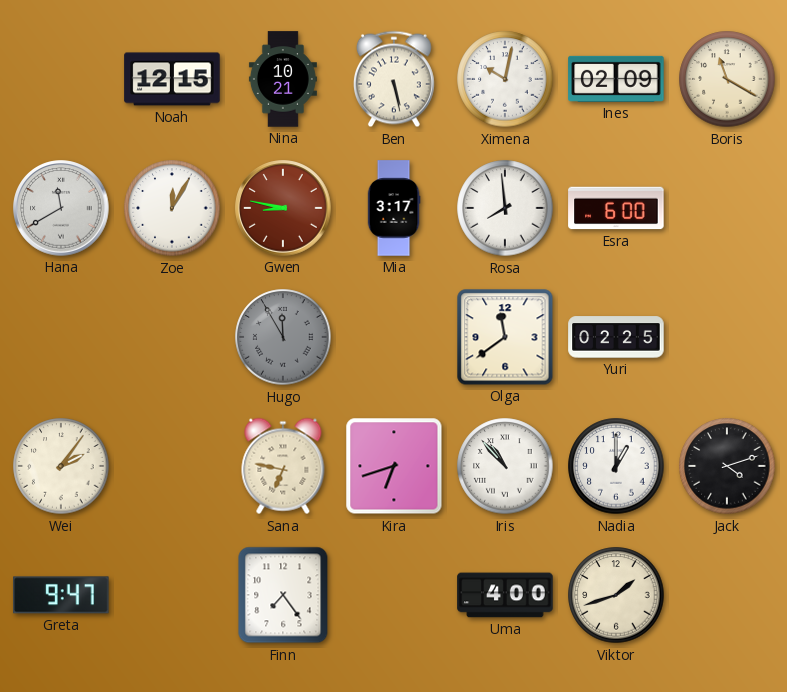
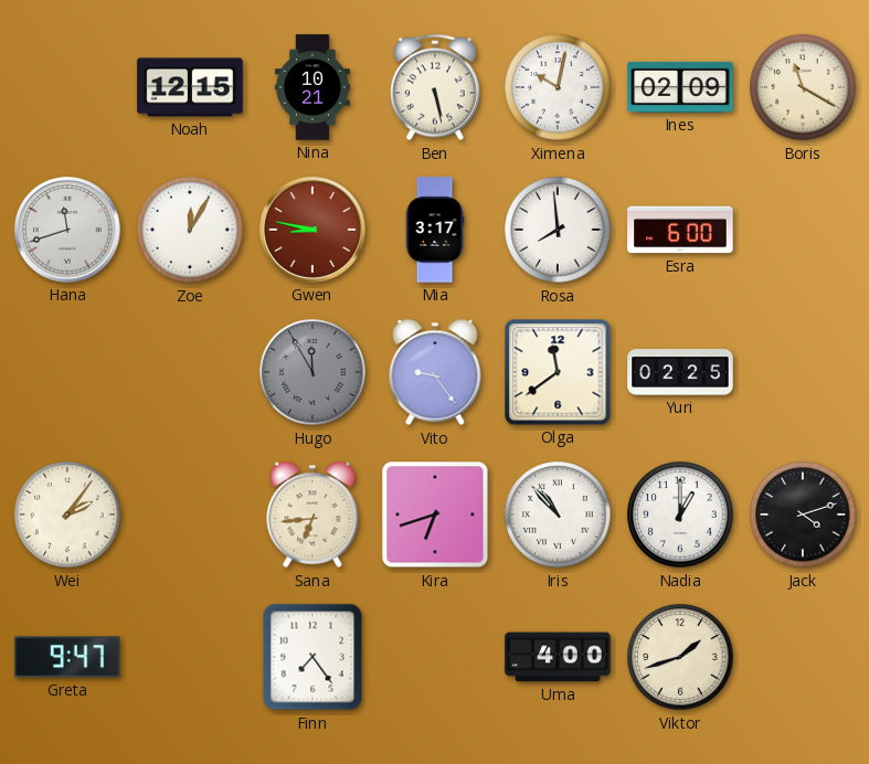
Hana: 11:40 -> 11:42
Vito: none -> 9:24
Sana: 6:47 -> 6:44
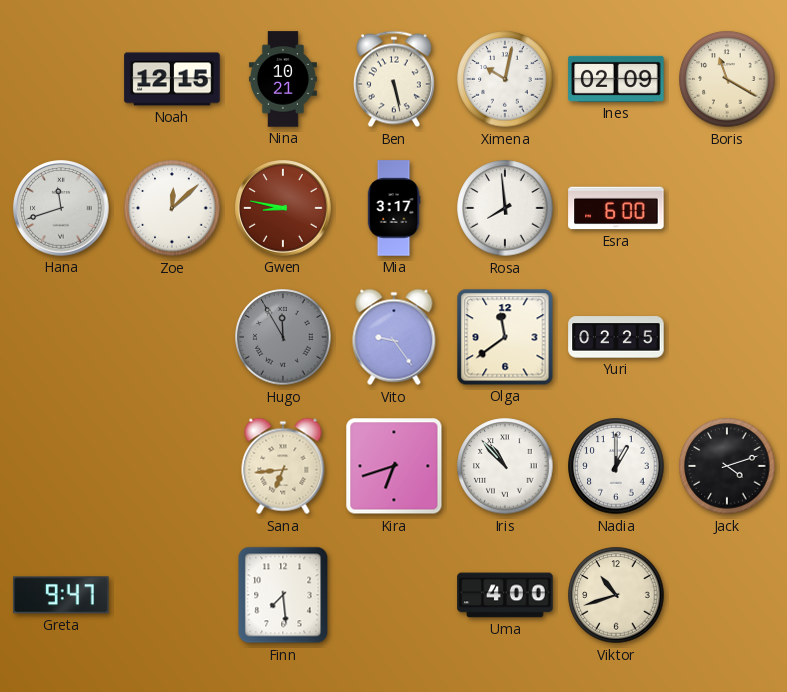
Zoe: 12:05 -> 12:08
Wei: 2:06 -> none
Finn: 7:24 -> 7:29
Viktor: 1:42 -> 10:42
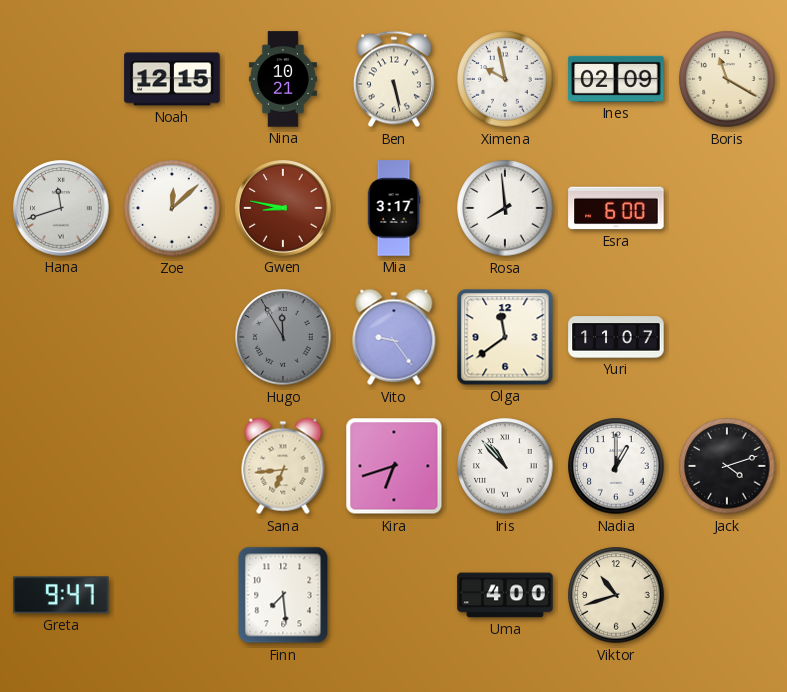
Ximena: 10:02 -> 9:58
Yuri: 02:25 -> 11:07
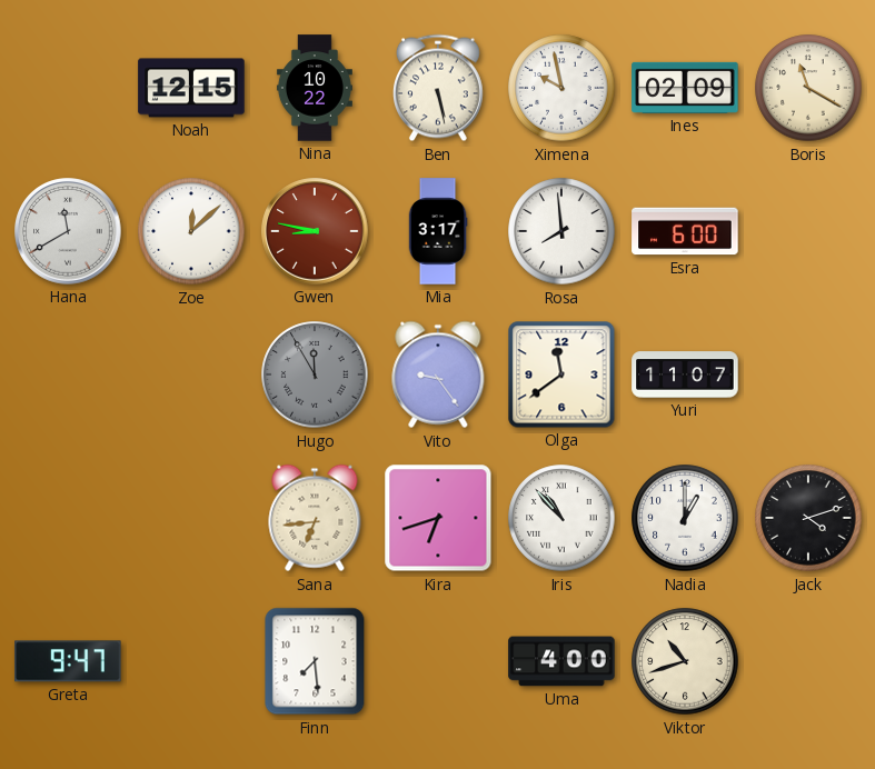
Nina: 10:21 -> 10:22
Hana: 11:42 -> 11:40
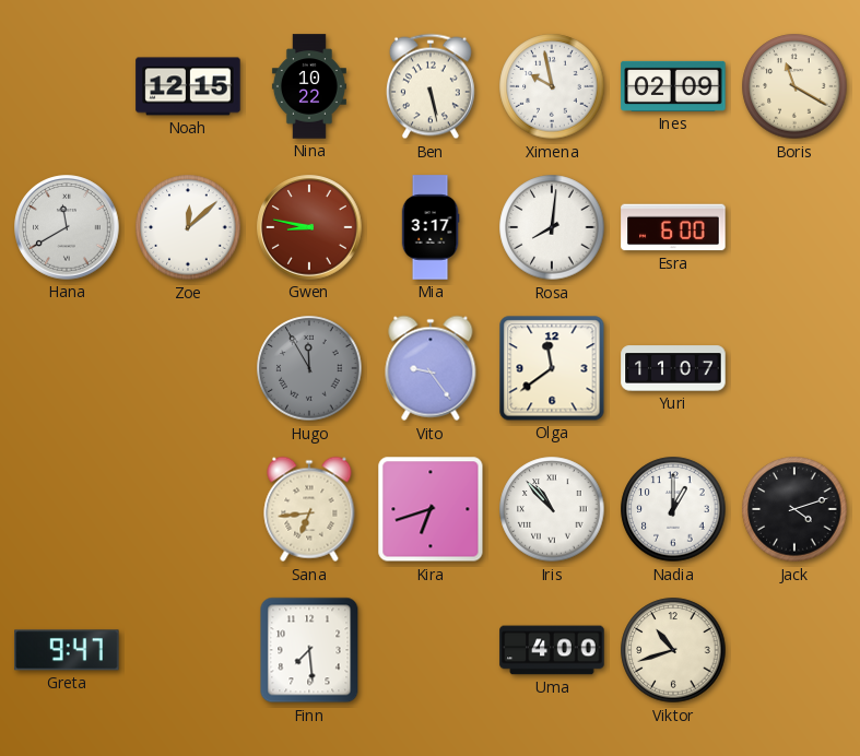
Rosa: 7:59 -> 8:01
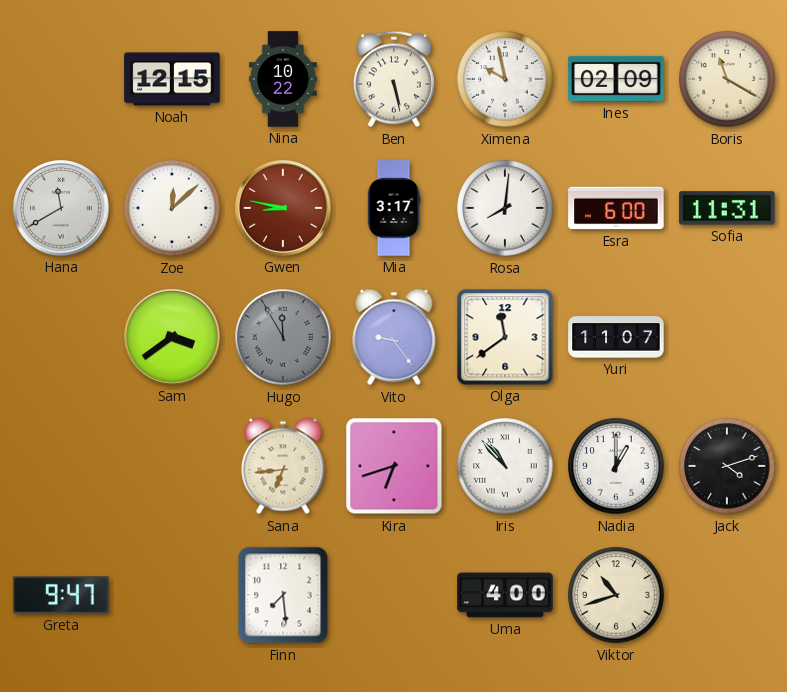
Sofia: none -> 11:31
Sam: none -> 3:39
